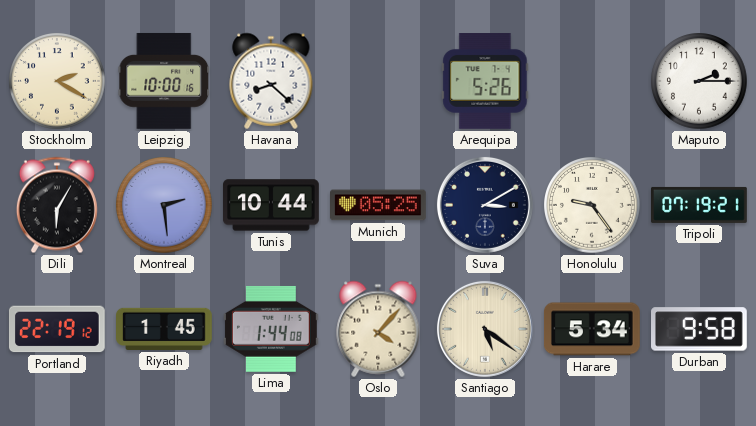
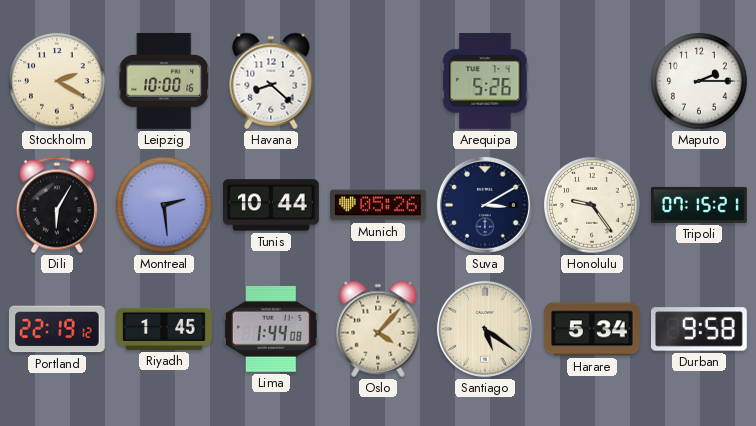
Munich: 05:25 -> 05:26
Tripoli: 07:19 -> 07:15
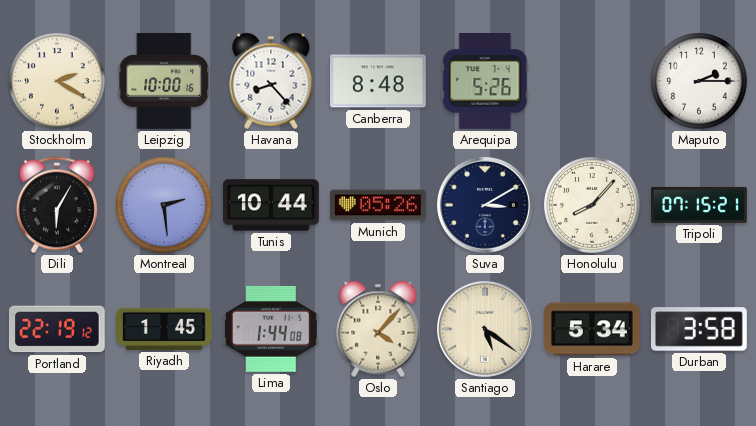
Havana: 8:22 -> 8:23
Canberra: none -> 8:48
Honolulu: 9:24 -> 8:07
Durban: 9:58 -> 3:58
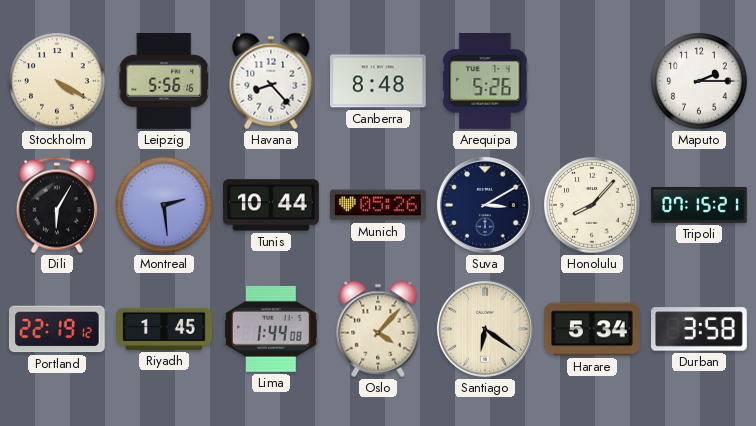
Stockholm: 2:20 -> 4:20
Leipzig: 10:00 -> 5:56
Santiago: 5:21 -> 6:21
